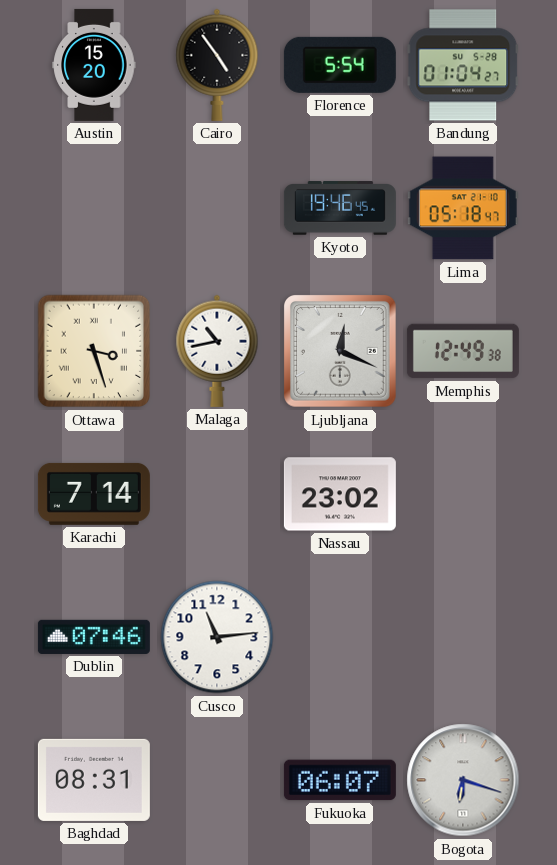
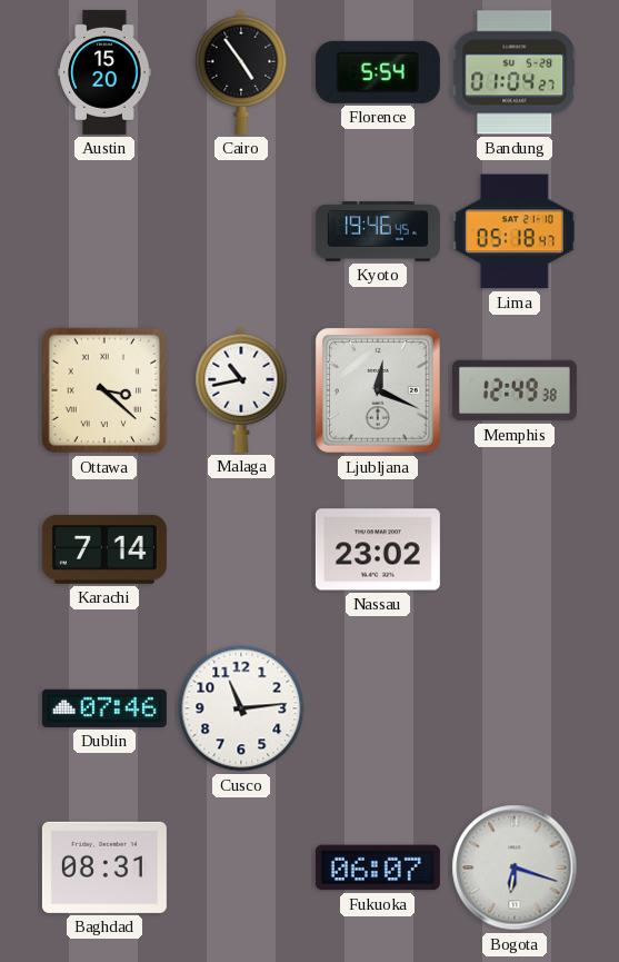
Ottawa: 3:27 -> 3:22
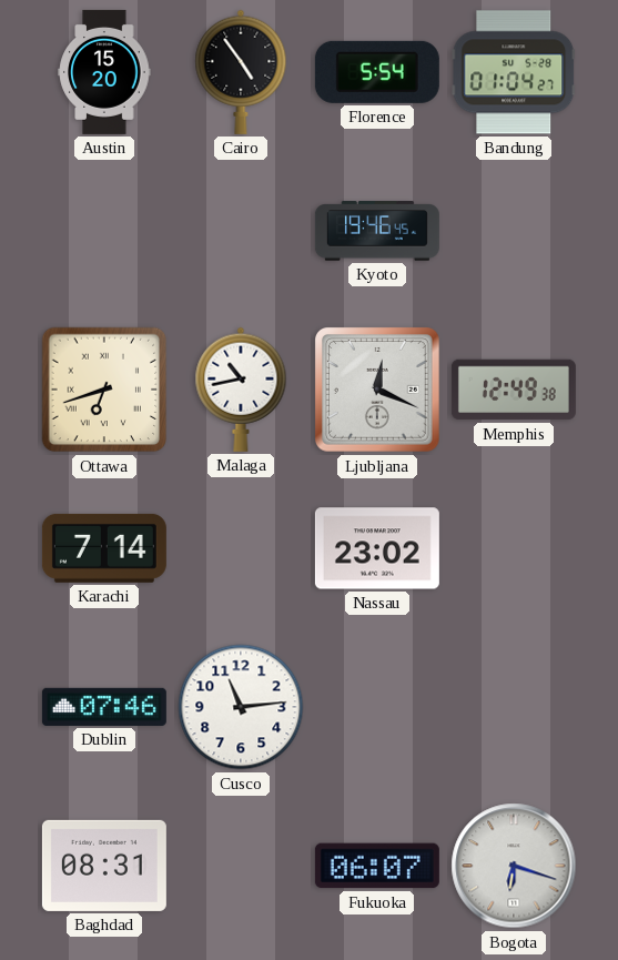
Lima: 05:18 -> none
Ottawa: 3:22 -> 6:42
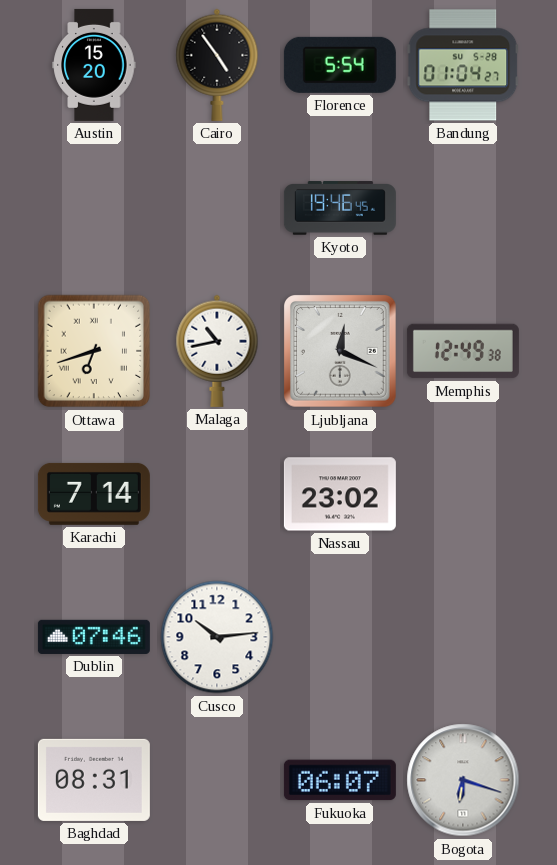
Cusco: 11:14 -> 10:14
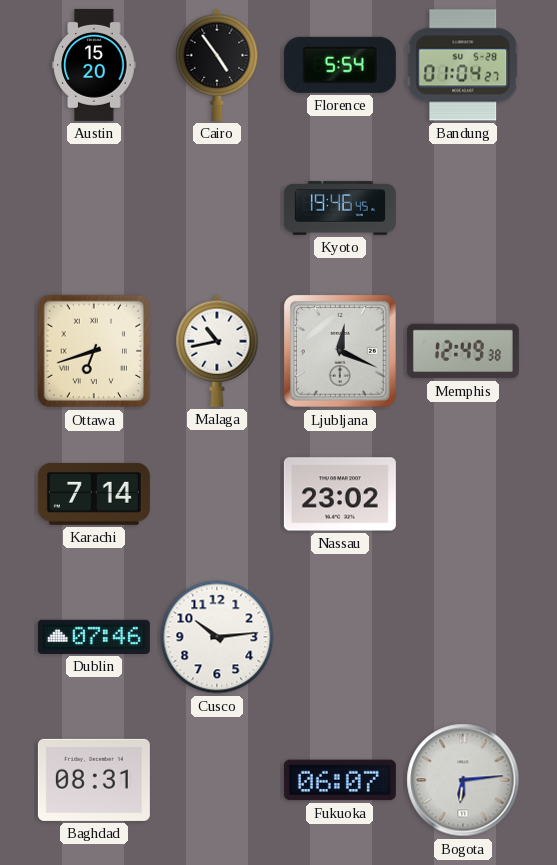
Bogota: 6:18 -> 6:14
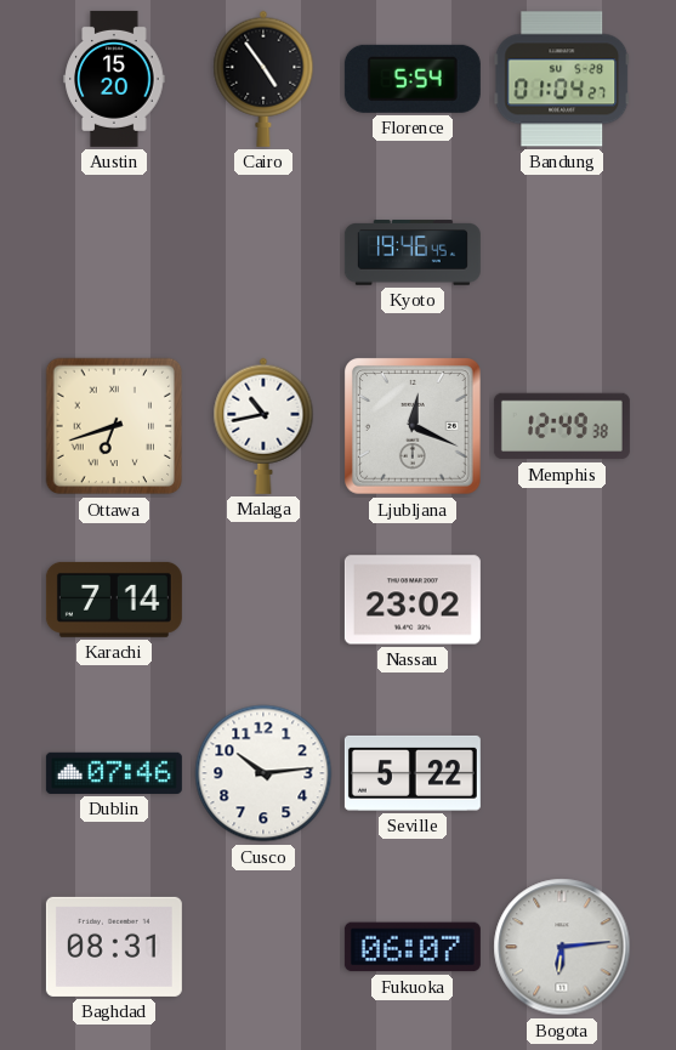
Seville: none -> 5:22
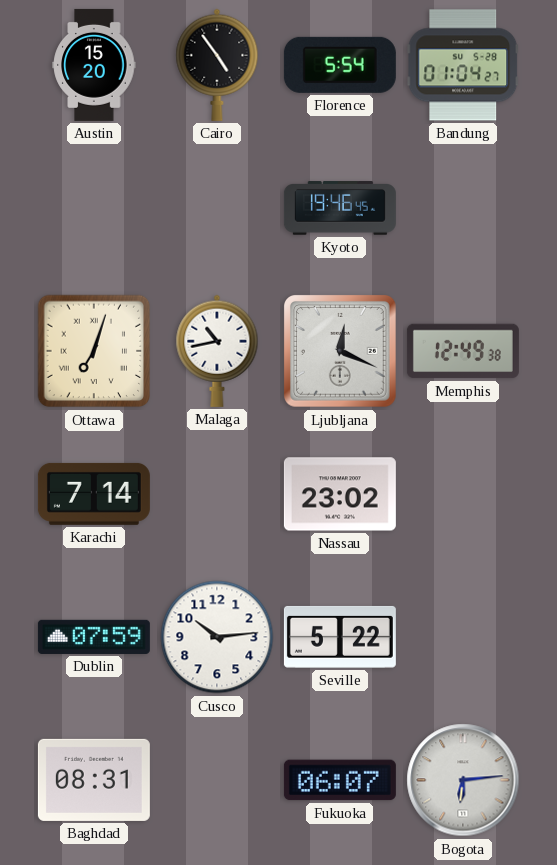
Ottawa: 6:42 -> 7:03
Dublin: 07:46 -> 07:59
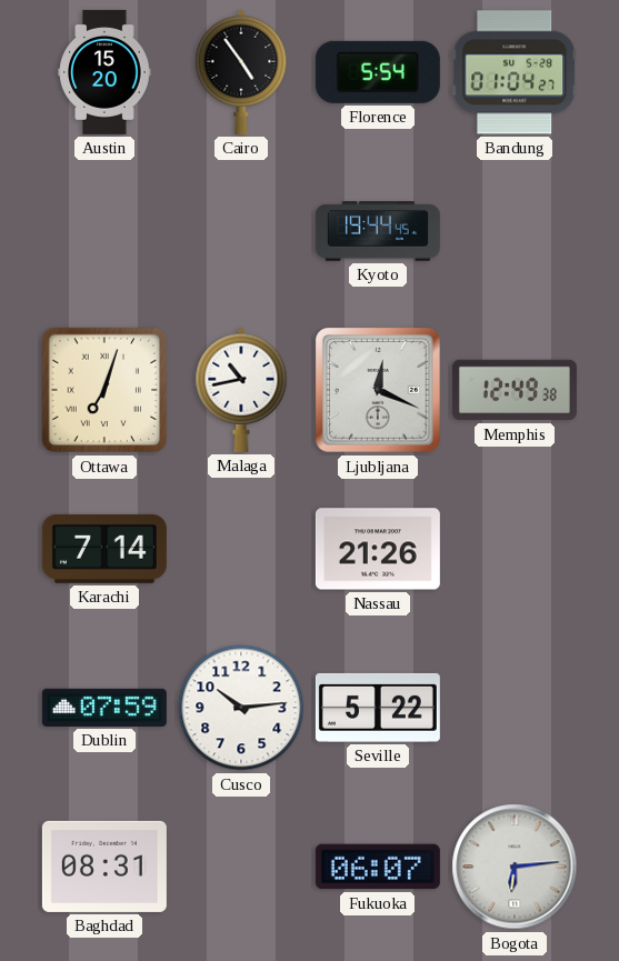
Kyoto: 19:46 -> 19:44
Nassau: 23:02 -> 21:26
